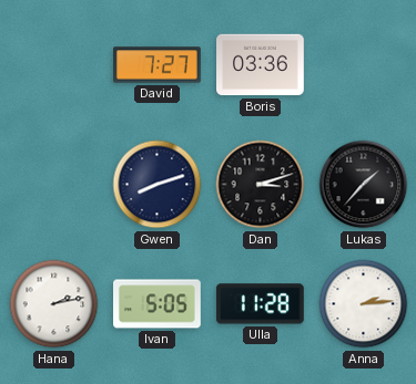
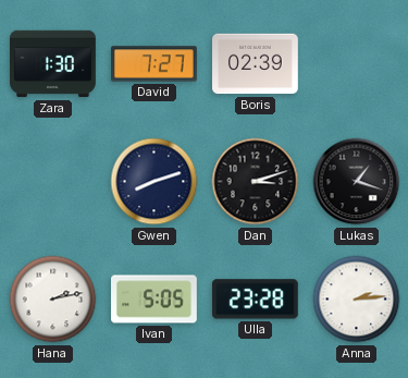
Zara: none -> 1:30
Boris: 03:36 -> 02:39
Lukas: 1:37 -> 1:18
Ulla: 11:28 -> 23:28
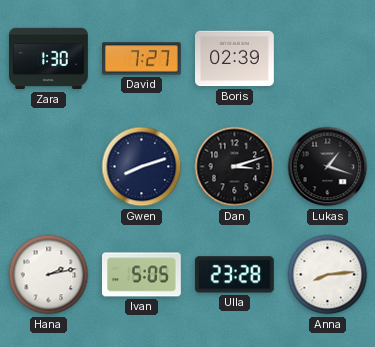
Anna: 2:14 -> 8:14
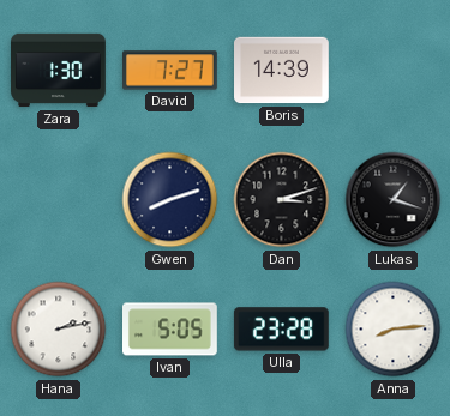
Boris: 02:39 -> 14:39
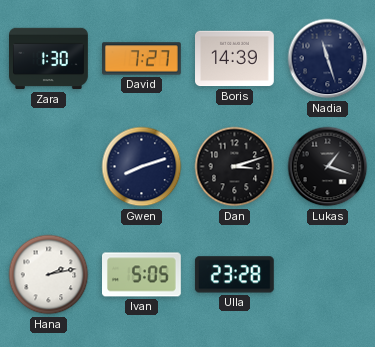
Nadia: none -> 11:27
Anna: 8:14 -> none
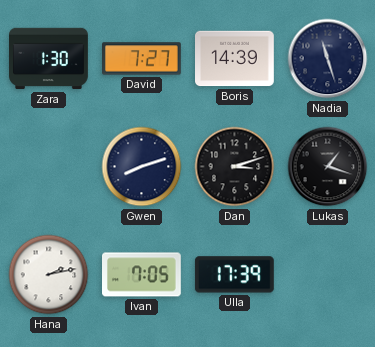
Ivan: 5:05 -> 7:05
Ulla: 23:28 -> 17:39
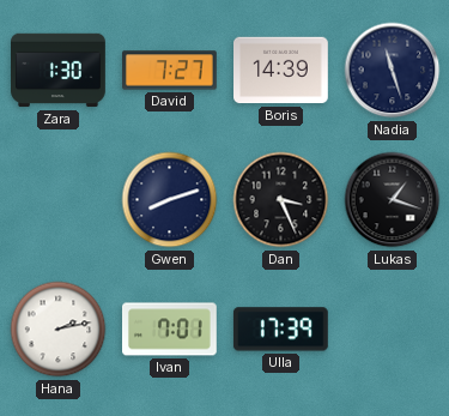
Dan: 3:12 -> 3:26
Ivan: 7:05 -> 7:01
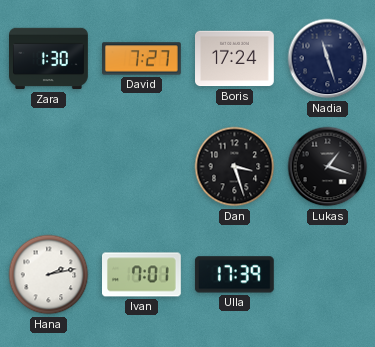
Boris: 14:39 -> 17:24
Gwen: 8:12 -> none
Dan: 3:26 -> 3:27
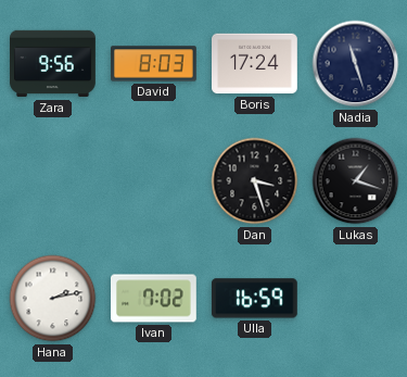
Zara: 1:30 -> 9:56
David: 7:27 -> 8:03
Ivan: 7:01 -> 7:02
Ulla: 17:39 -> 16:59
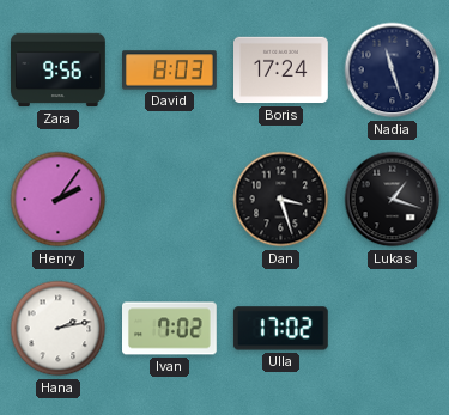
Henry: none -> 2:06
Ulla: 16:59 -> 17:02
